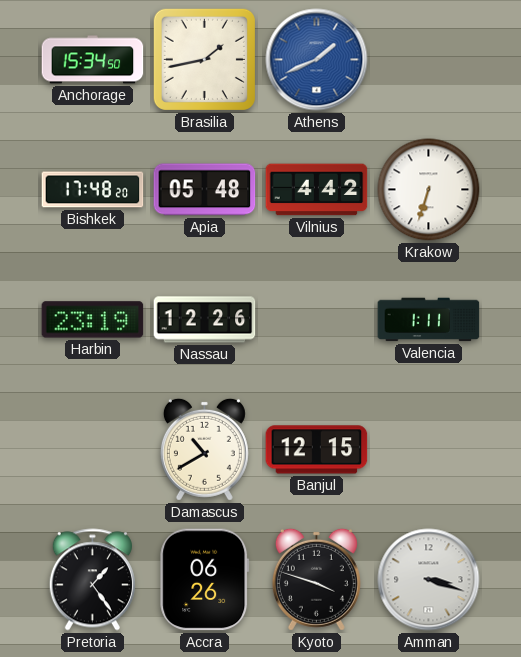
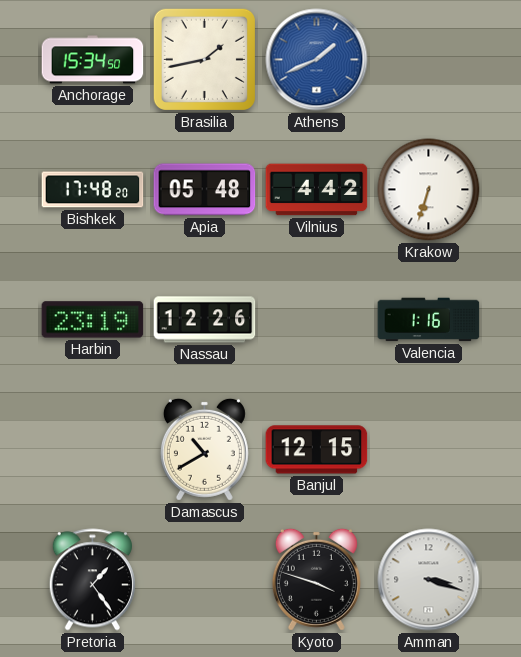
Valencia: 1:11 -> 1:16
Accra: 06:26 -> none
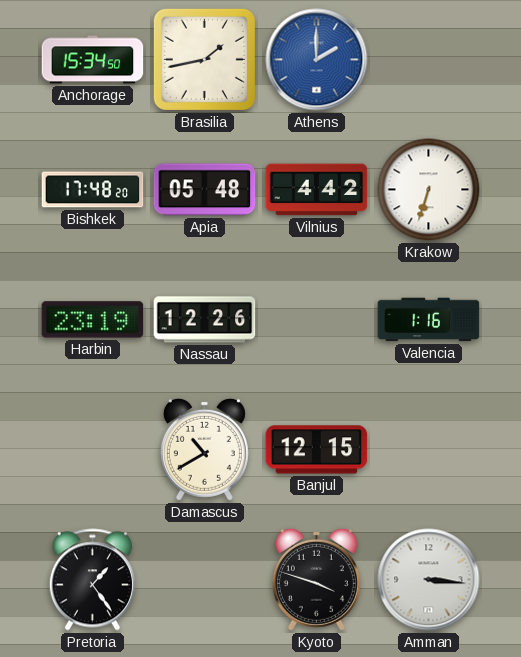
Athens: 1:41 -> 2:00
Amman: 3:18 -> 3:16
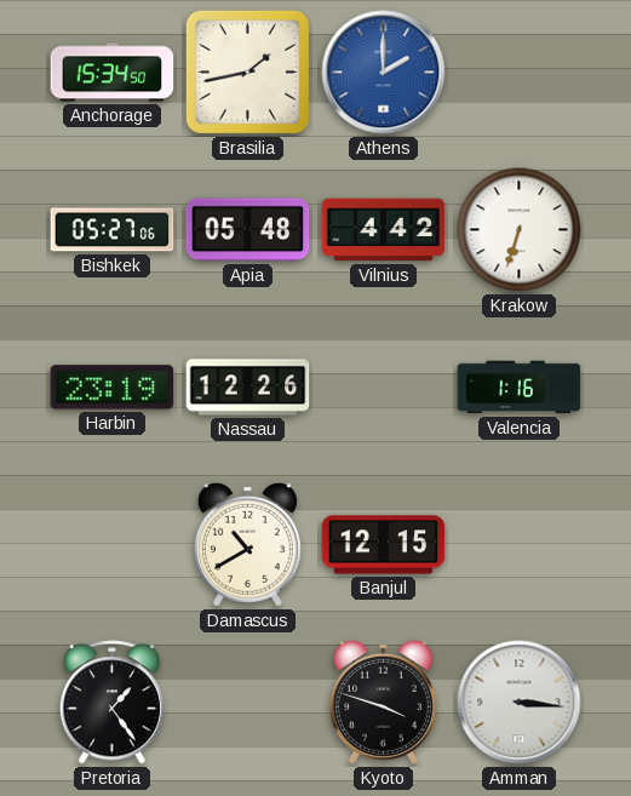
Bishkek: 17:48 -> 05:27
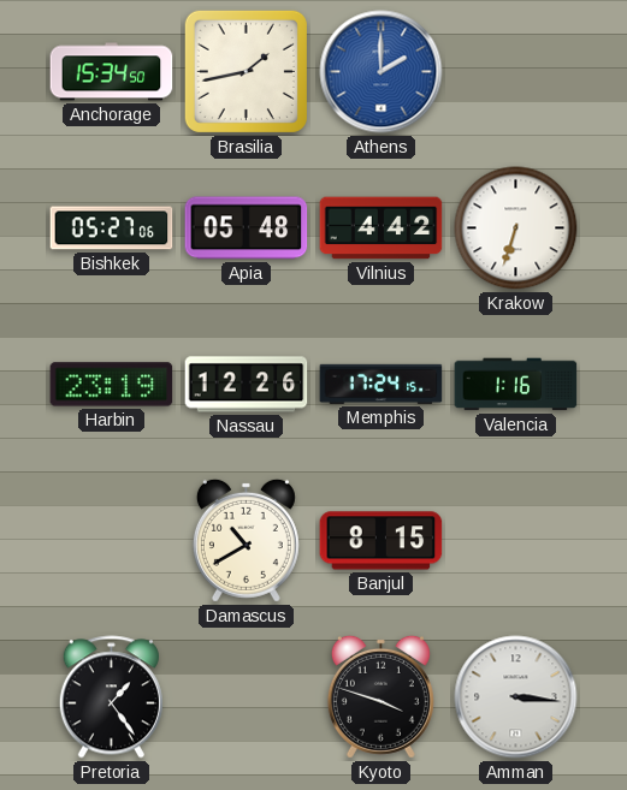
Memphis: none -> 17:24
Banjul: 12:15 -> 8:15
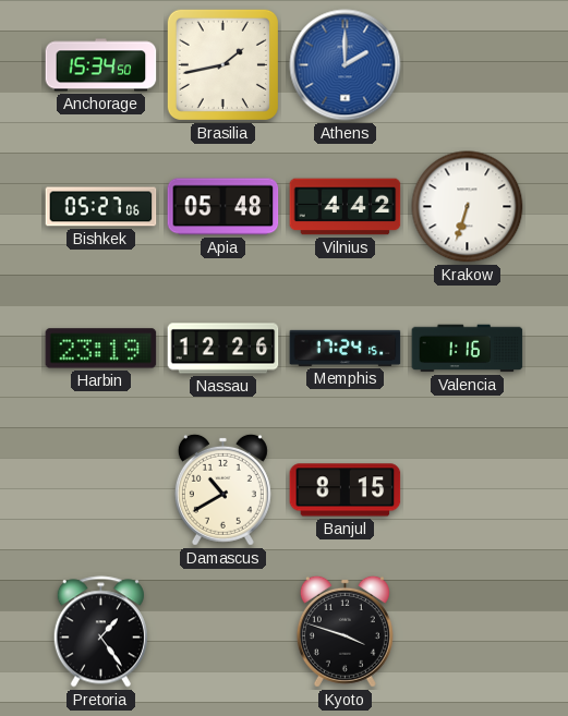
Amman: 3:16 -> none
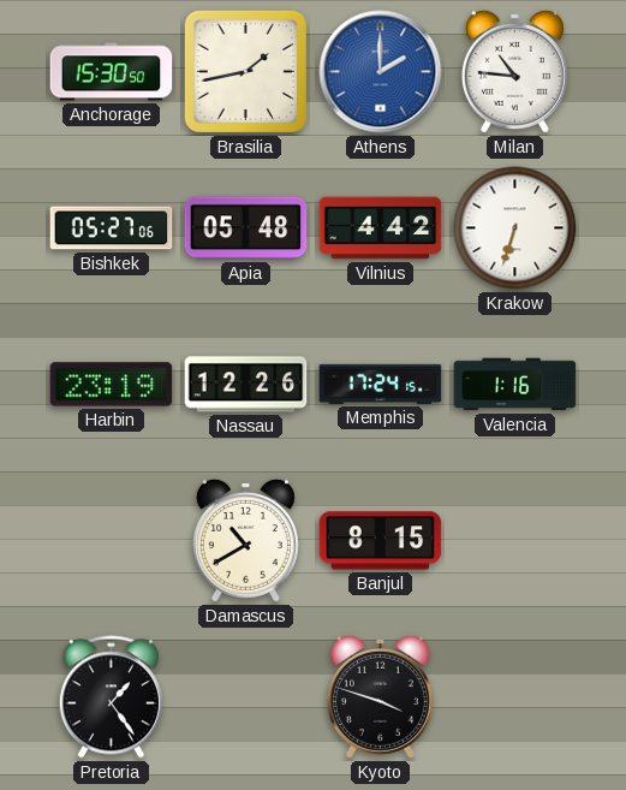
Anchorage: 15:34 -> 15:30
Milan: none -> 10:46
